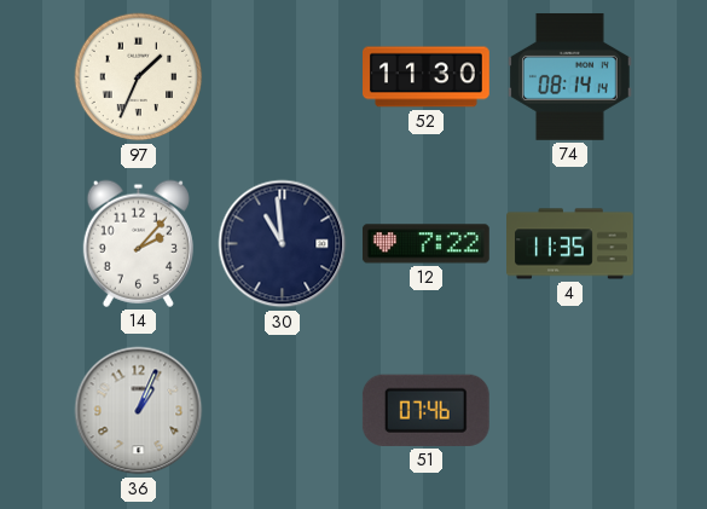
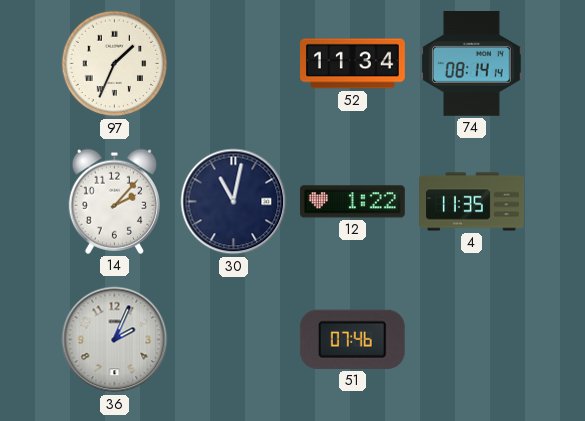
52: 11:30 -> 11:34
30: 10:59 -> 11:02
12: 7:22 -> 1:22
36: 1:04 -> 2:04
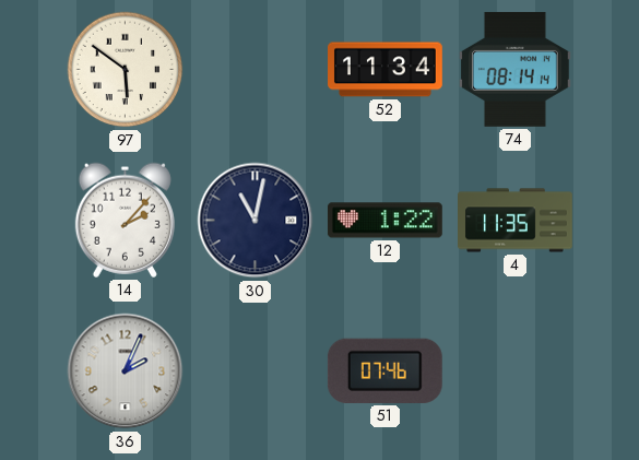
97: 1:34 -> 5:51
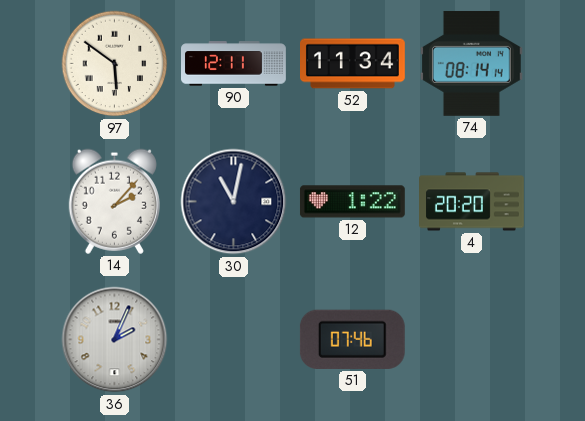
90: none -> 12:11
4: 11:35 -> 20:20
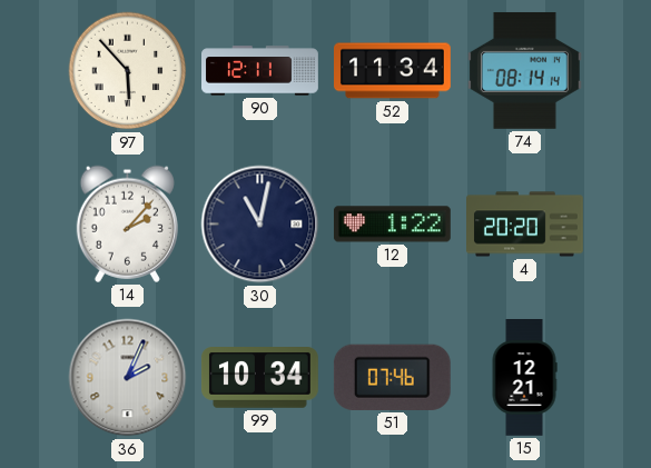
97: 5:51 -> 5:53
99: none -> 10:34
15: none -> 12:21
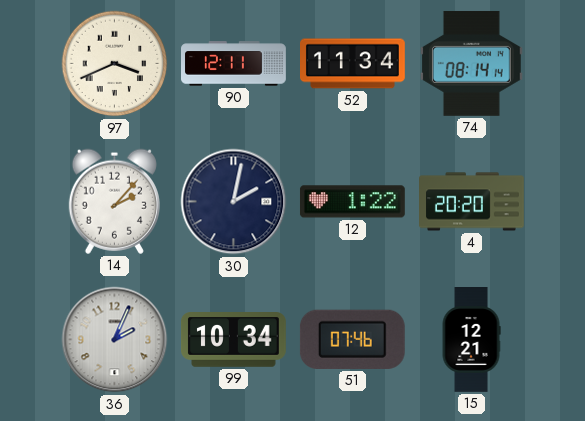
97: 5:53 -> 3:41
30: 11:02 -> 2:02
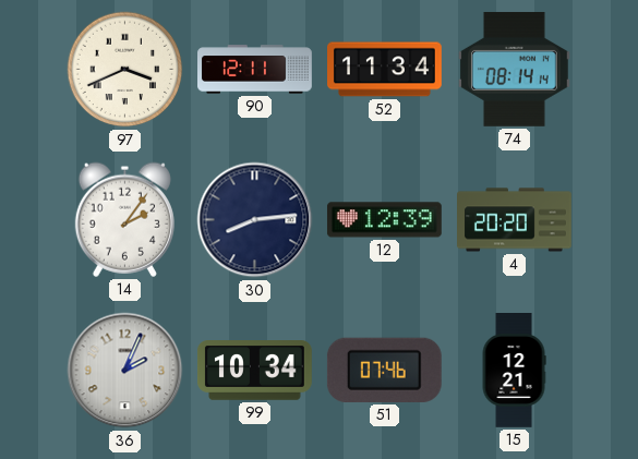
14: 2:07 -> 2:06
30: 2:02 -> 8:14
12: 1:22 -> 12:39
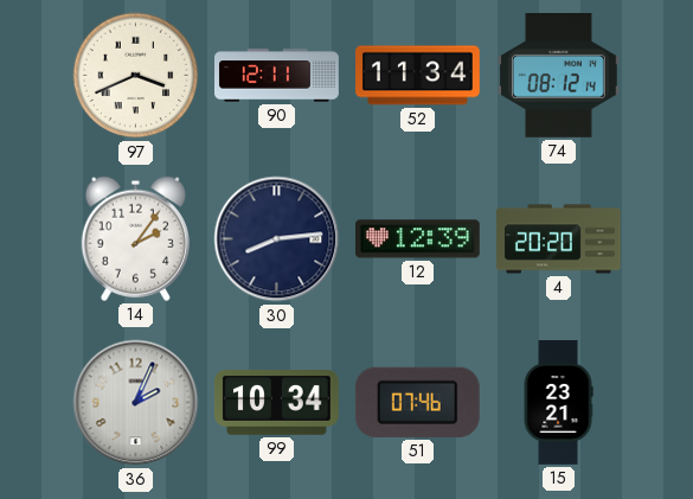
74: 08:14 -> 08:12
15: 12:21 -> 23:21
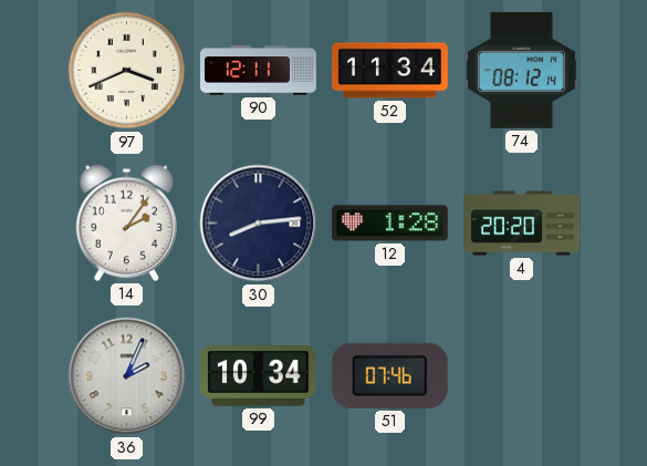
12: 12:39 -> 1:28
15: 23:21 -> none
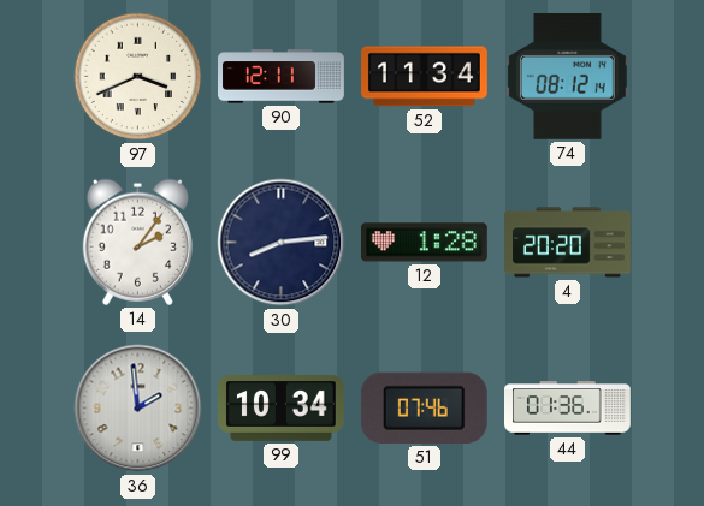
36: 2:04 -> 1:59
44: none -> 01:36
